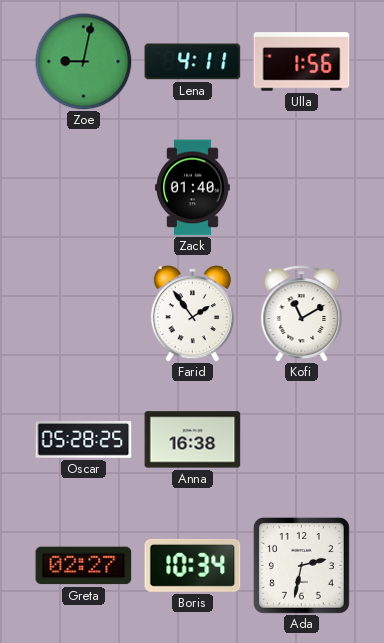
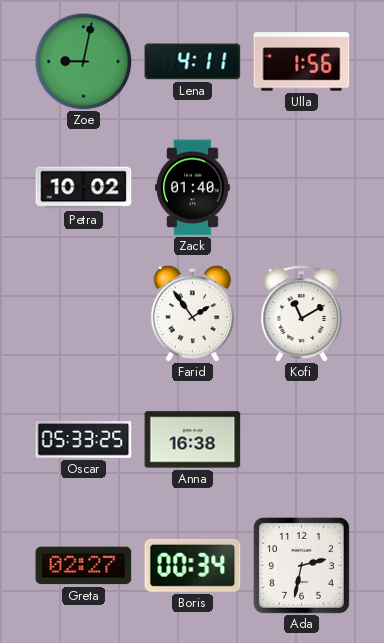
Petra: none -> 10:02
Oscar: 05:28 -> 05:33
Boris: 10:34 -> 00:34
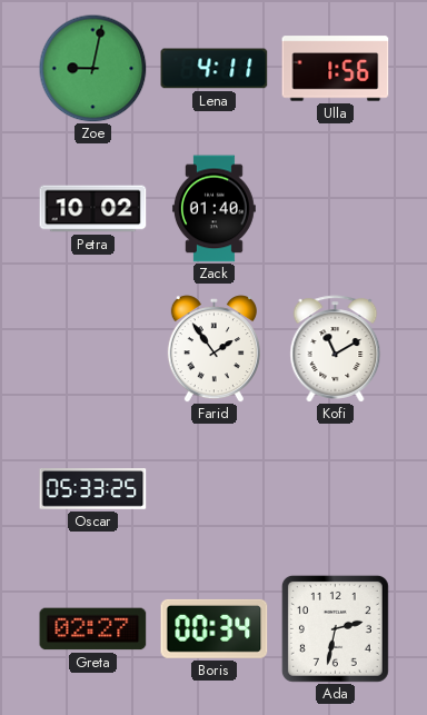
Anna: 16:38 -> none
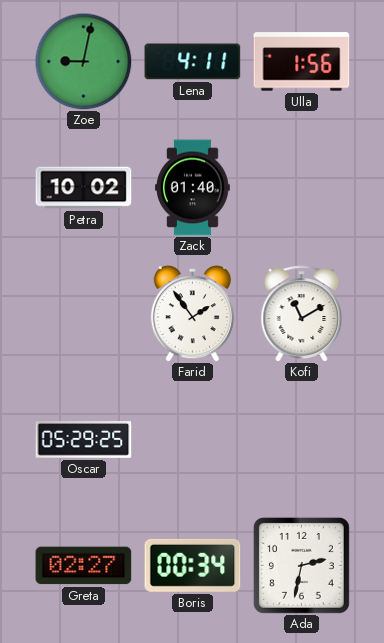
Oscar: 05:33 -> 05:29
